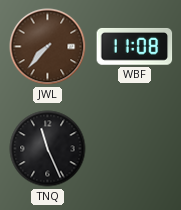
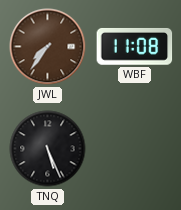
JWL: 7:37 -> 7:36
TNQ: 11:26 -> 5:26
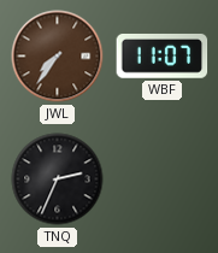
WBF: 11:08 -> 11:07
TNQ: 5:26 -> 2:34
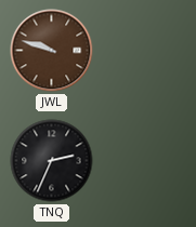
JWL: 7:36 -> 9:48
WBF: 11:07 -> none
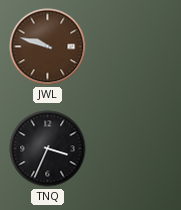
TNQ: 2:34 -> 3:34
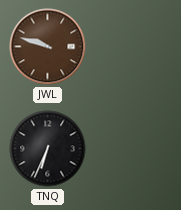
TNQ: 3:34 -> 6:34
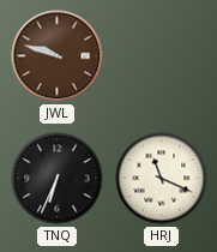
HRJ: none -> 11:19
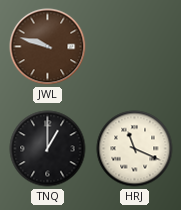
TNQ: 6:34 -> 1:00
